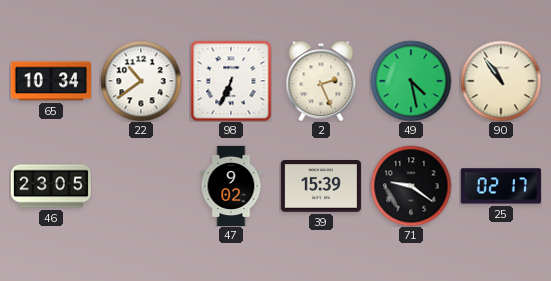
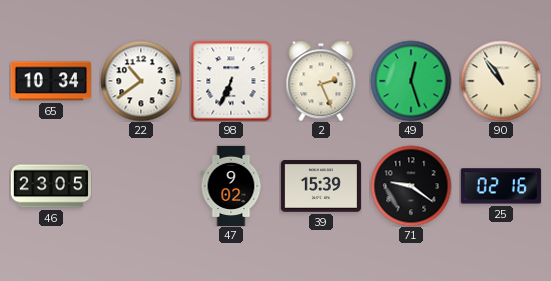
49: 4:28 -> 12:27
25: 02:17 -> 02:16
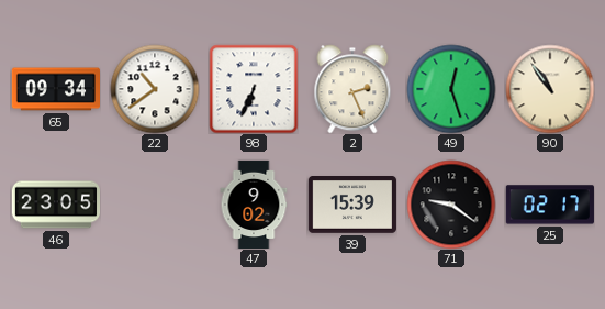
65: 10:34 -> 09:34
25: 02:16 -> 02:17
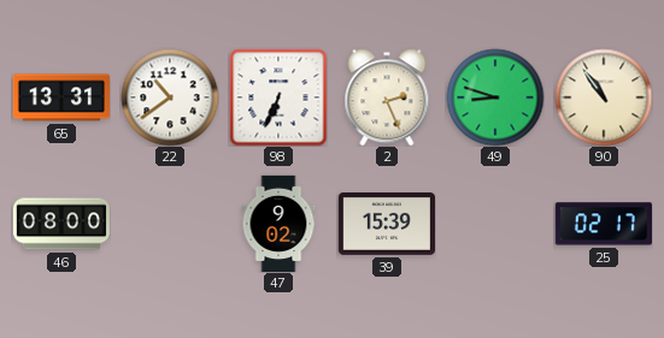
65: 09:34 -> 13:31
49: 12:27 -> 8:48
46: 23:05 -> 08:00
71: 9:21 -> none
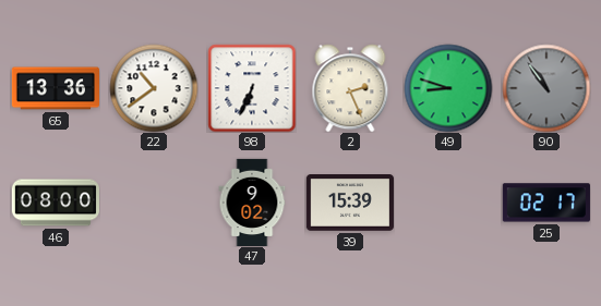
65: 13:31 -> 13:36
90 dial: cream -> grey
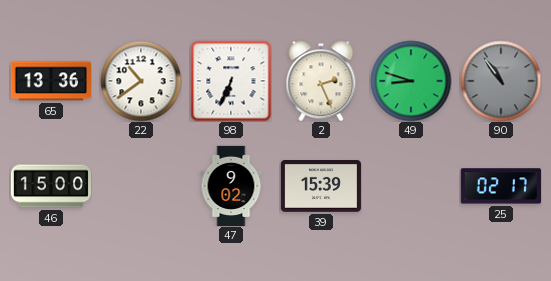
46: 08:00 -> 15:00
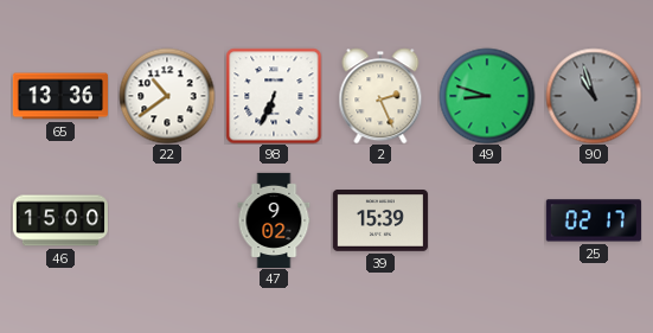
90: 10:54 -> 10:57
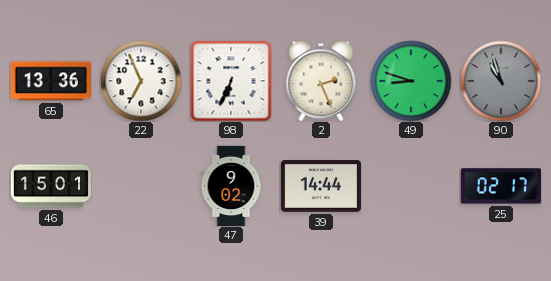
22: 10:39 -> 6:56
46: 15:00 -> 15:01
39: 15:39 -> 14:44
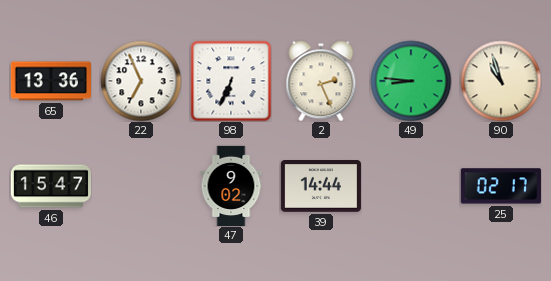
49: 8:48 -> 8:46
90 dial: grey -> cream
46: 15:01 -> 15:47
